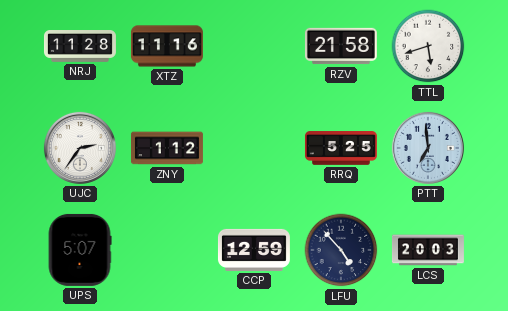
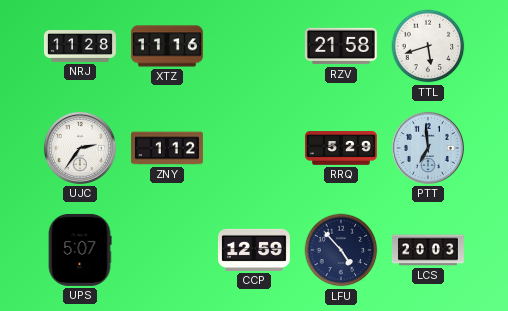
RRQ: 5:25 -> 5:29
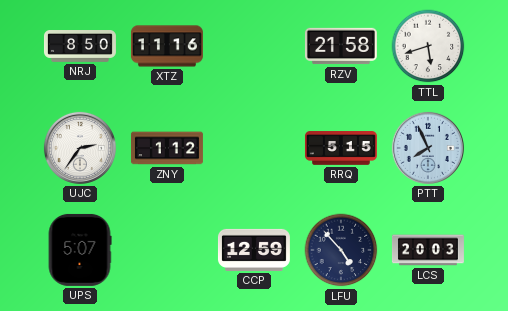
NRJ: 11:28 -> 8:50
RRQ: 5:29 -> 5:15
PTT: 6:59 -> 7:56
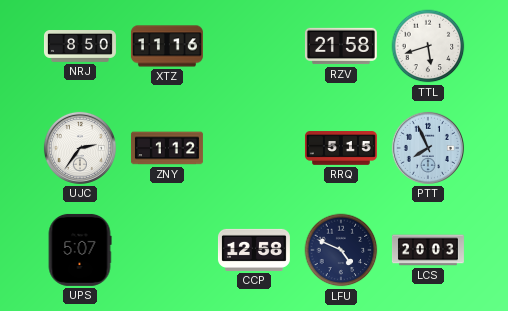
CCP: 12:59 -> 12:58
LFU: 4:53 -> 4:49
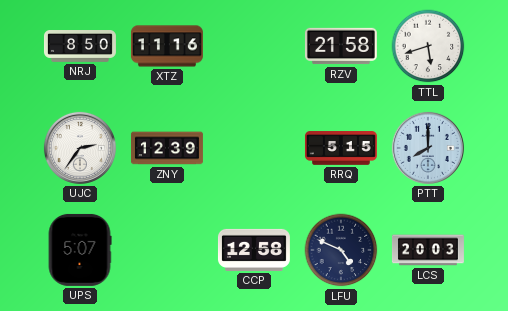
ZNY: 1:12 -> 12:39
PTT: 7:56 -> 8:00
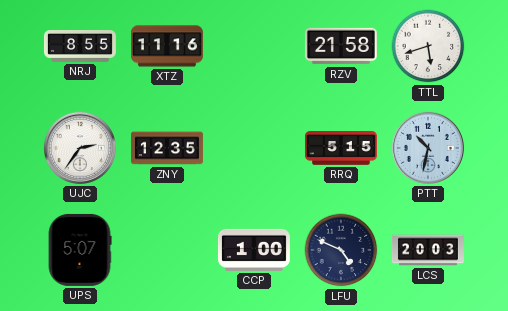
NRJ: 8:50 -> 8:55
ZNY: 12:39 -> 12:35
PTT: 8:00 -> 10:32
CCP: 12:58 -> 1:00
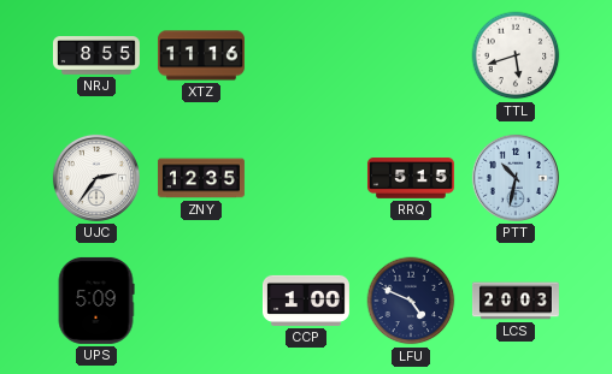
RZV: 21:58 -> none
UPS: 5:07 -> 5:09
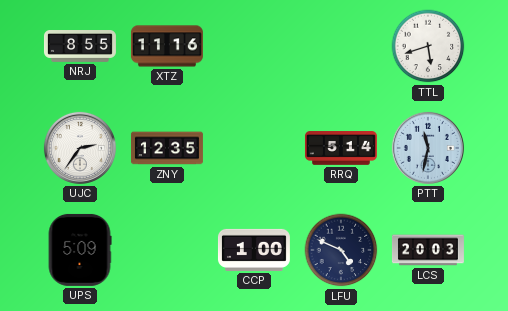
RRQ: 5:15 -> 5:14
PTT: 10:32 -> 11:32
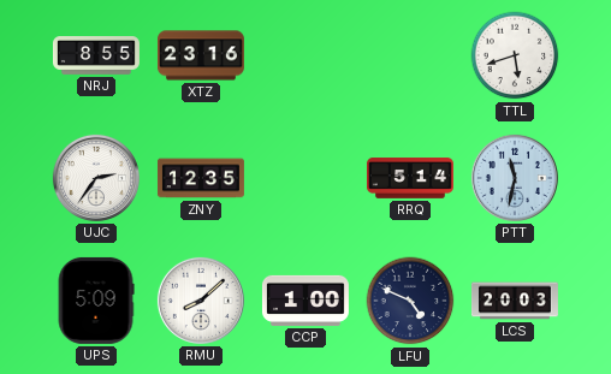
XTZ: 11:16 -> 23:16
RMU: none -> 8:08
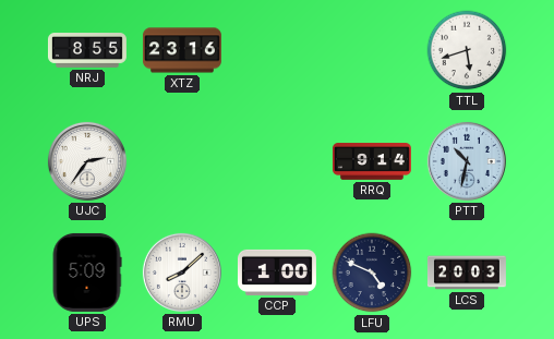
ZNY: 12:35 -> none
RRQ: 5:14 -> 9:14
PTT: 11:32 -> 10:32
